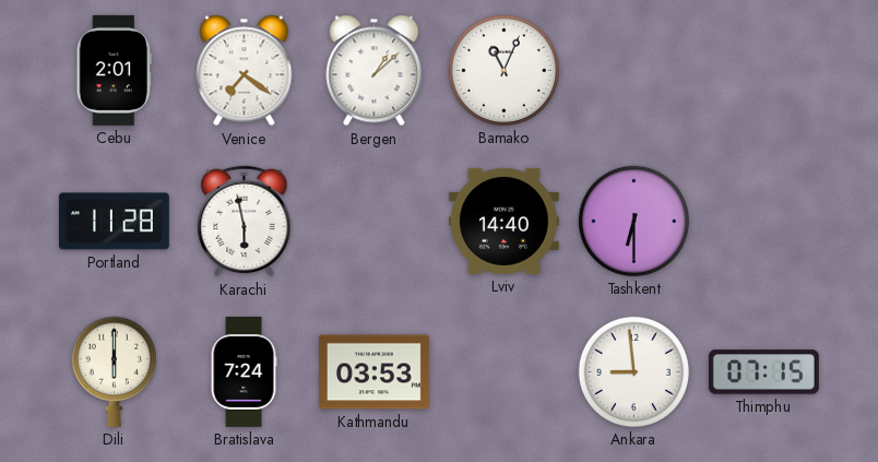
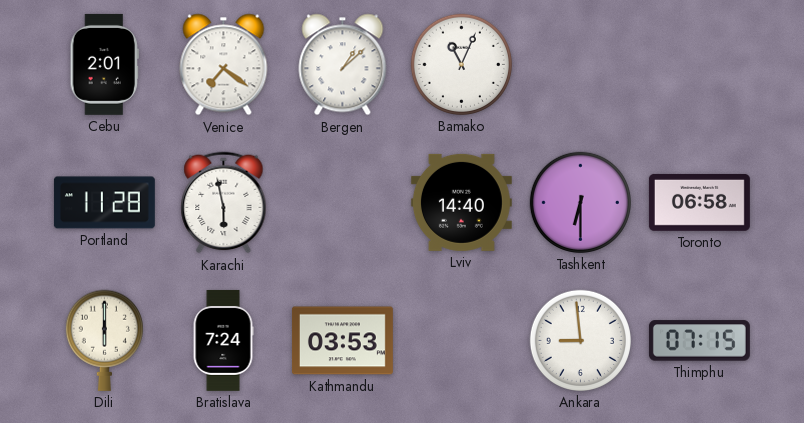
Toronto: none -> 06:58
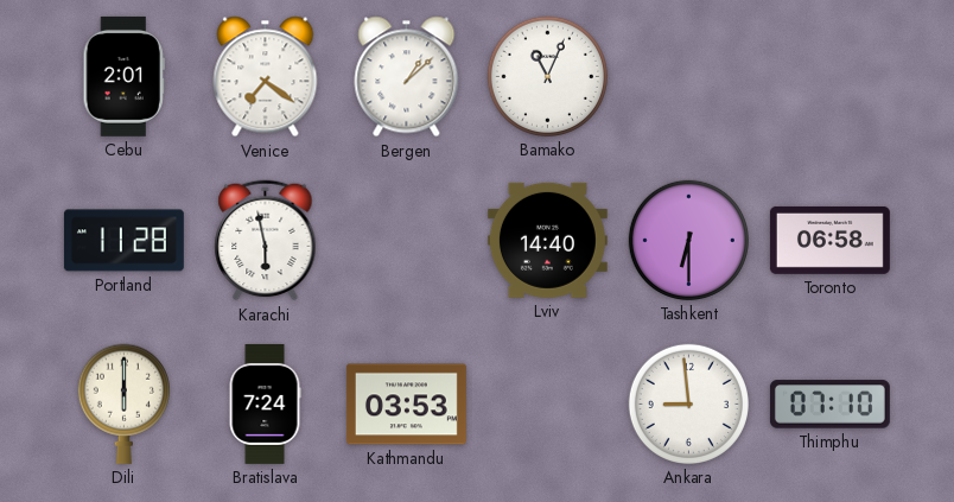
Thimphu: 07:15 -> 07:10
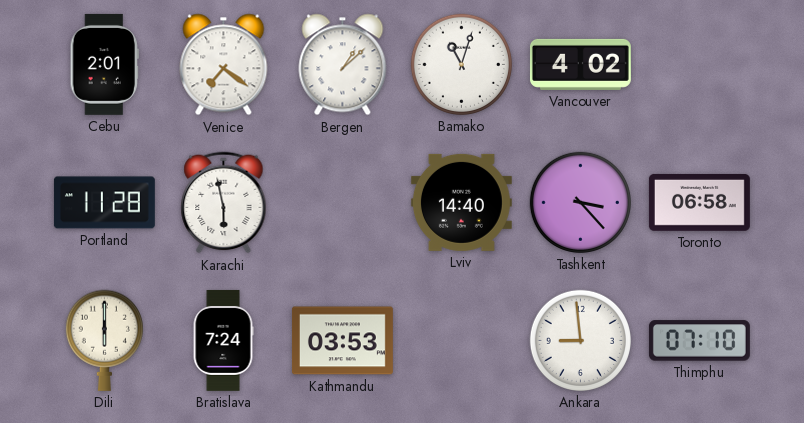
Bamako: 11:04 -> 11:03
Vancouver: none -> 4:02
Tashkent: 6:30 -> 3:23
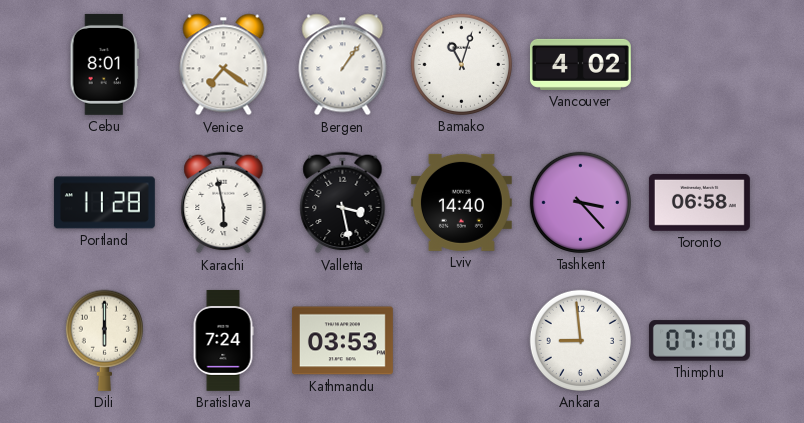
Cebu: 2:01 -> 8:01
Bergen: 1:08 -> 1:06
Valletta: none -> 3:28
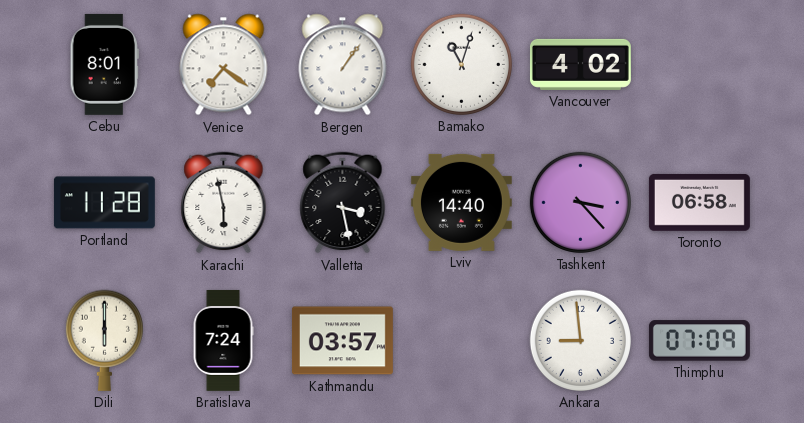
Kathmandu: 03:53 -> 03:57
Thimphu: 07:10 -> 07:09
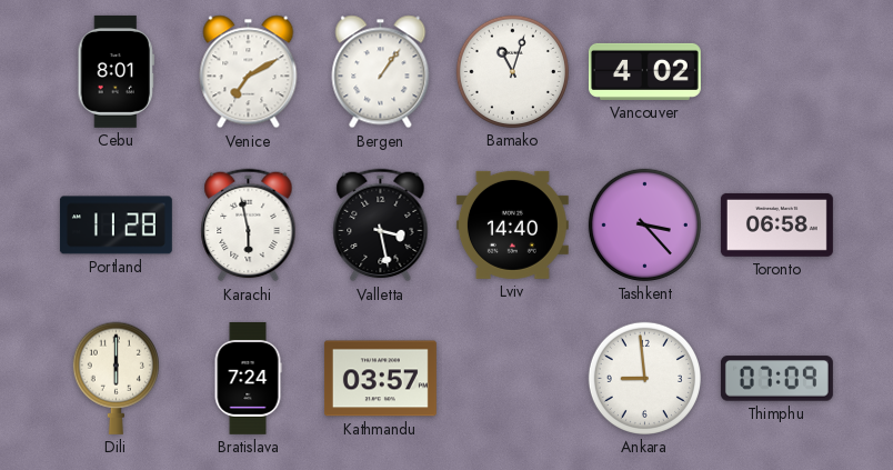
Venice: 7:21 -> 7:10
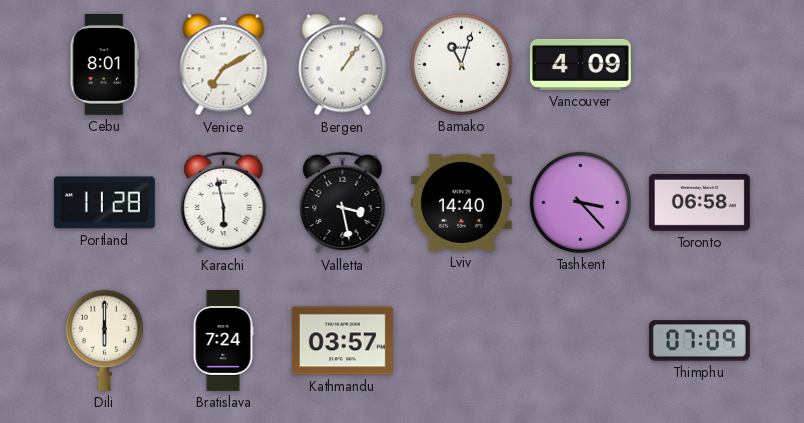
Vancouver: 4:02 -> 4:09
Ankara: 8:59 -> none
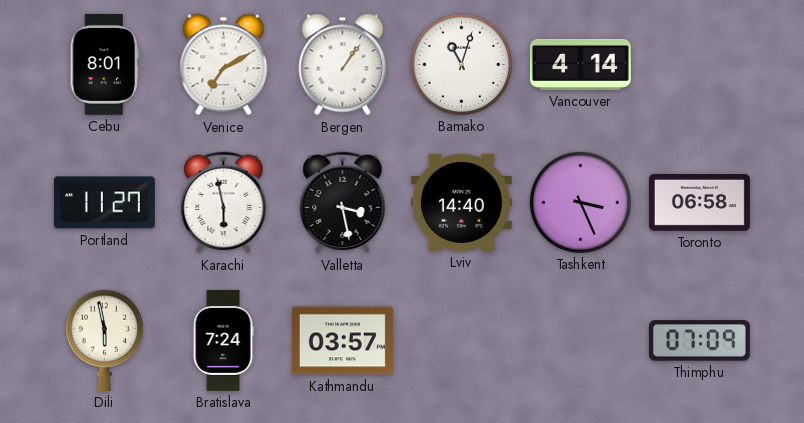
Vancouver: 4:09 -> 4:14
Portland: 11:28 -> 11:27
Tashkent: 3:23 -> 3:26
Dili: 6:00 -> 5:58
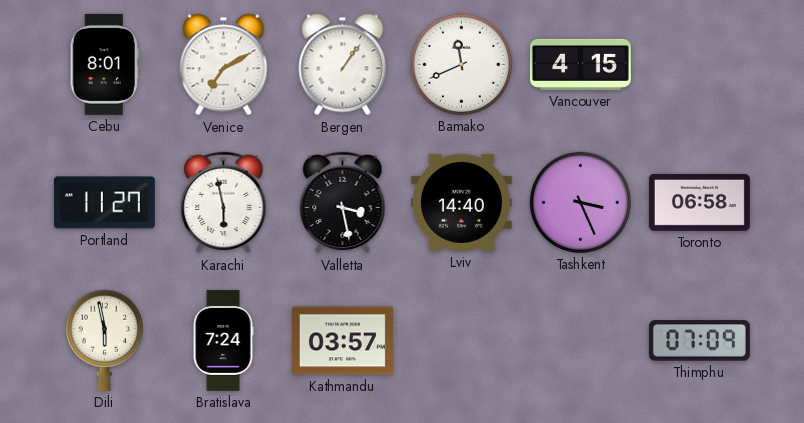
Bamako: 11:03 -> 11:41
Vancouver: 4:14 -> 4:15
